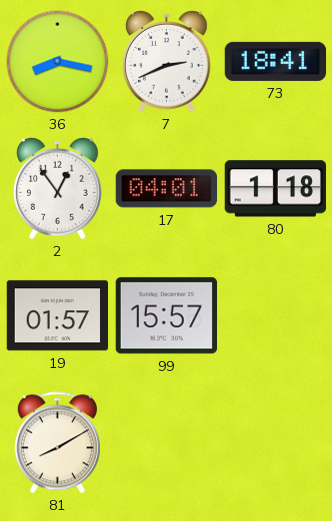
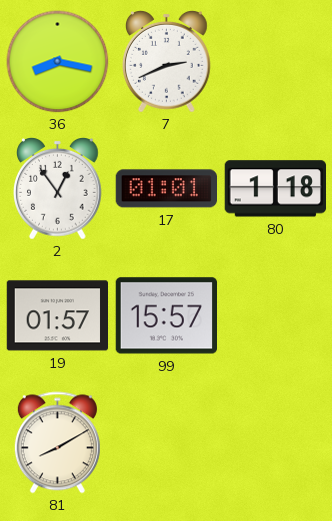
73: 18:41 -> none
17: 04:01 -> 01:01
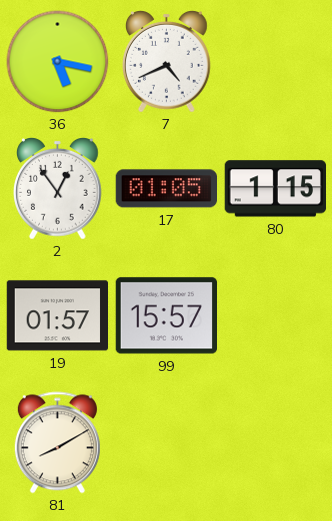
36: 8:17 -> 5:17
7: 2:41 -> 4:41
17: 01:01 -> 01:05
80: 1:18 -> 1:15
